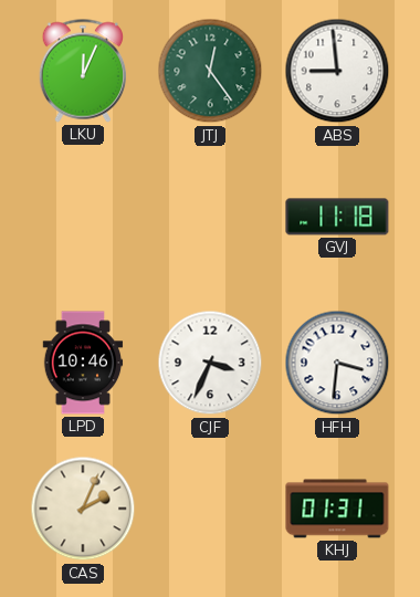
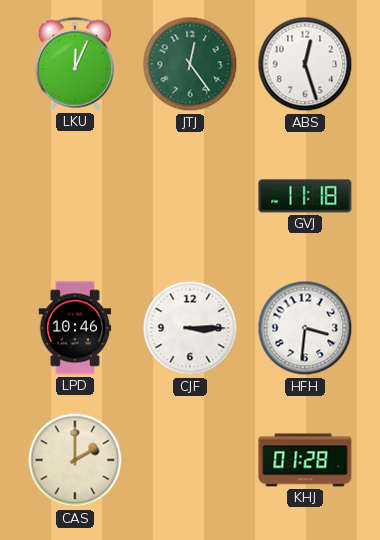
ABS: 8:59 -> 12:27
CJF: 3:34 -> 3:15
CAS: 2:04 -> 2:00
KHJ: 01:31 -> 01:28
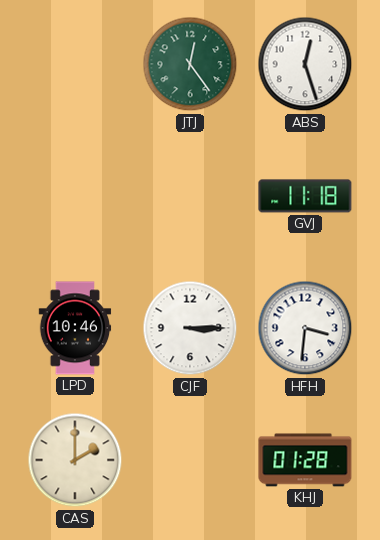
LKU: 12:04 -> none
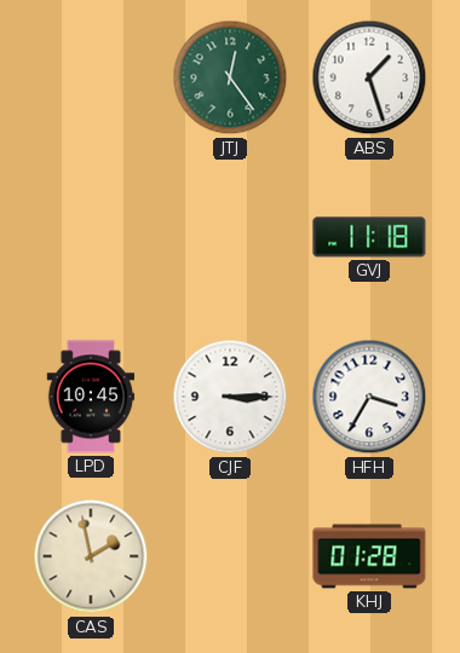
ABS: 12:27 -> 1:27
LPD: 10:46 -> 10:45
HFH: 3:31 -> 3:35
CAS: 2:00 -> 1:58
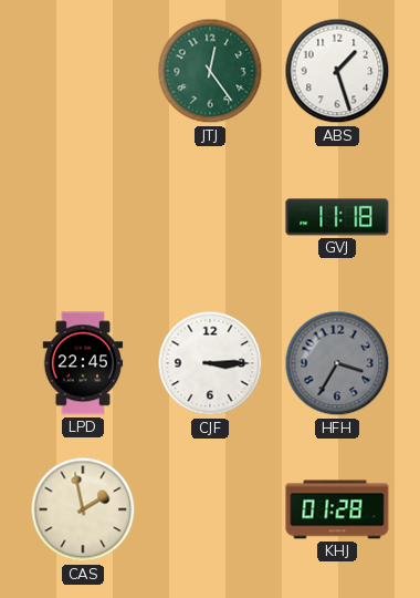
LPD: 10:45 -> 22:45
HFH dial: white -> grey
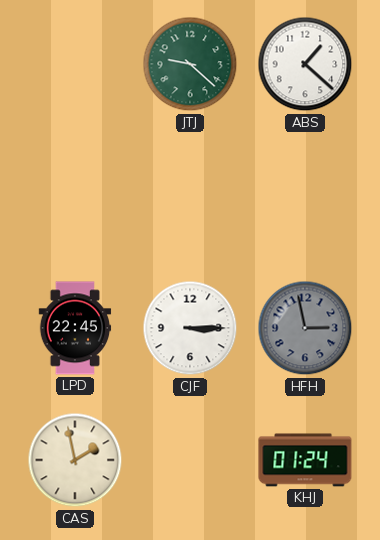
JTJ: 12:24 -> 9:22
ABS: 1:27 -> 1:22
GVJ: 11:18 -> none
HFH: 3:35 -> 2:58
KHJ: 01:28 -> 01:24
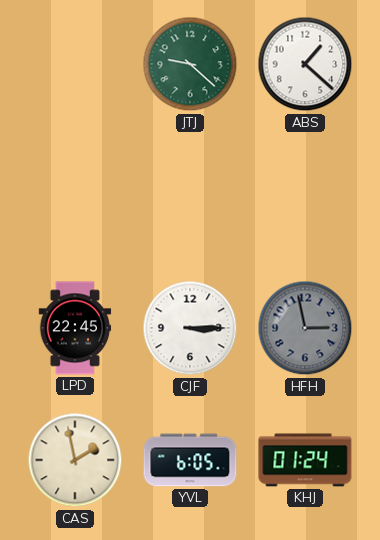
YVL: none -> 6:05
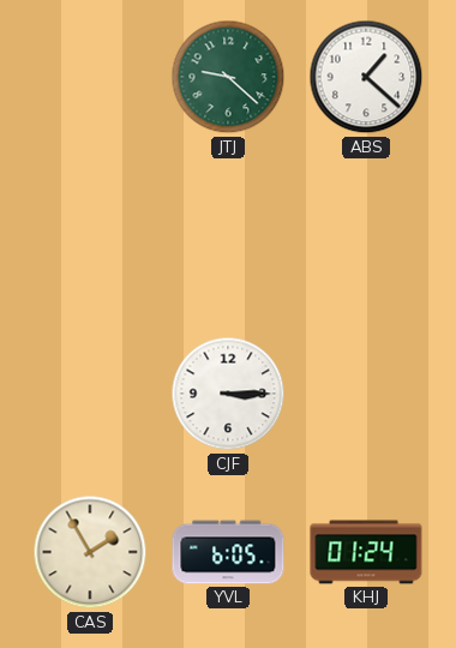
LPD: 22:45 -> none
HFH: 2:58 -> none
CAS: 1:58 -> 1:55
